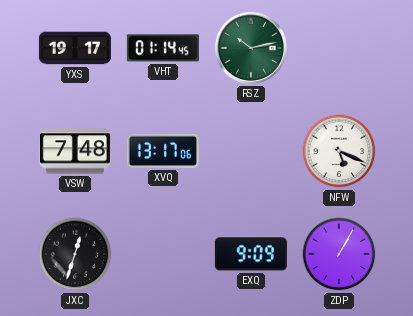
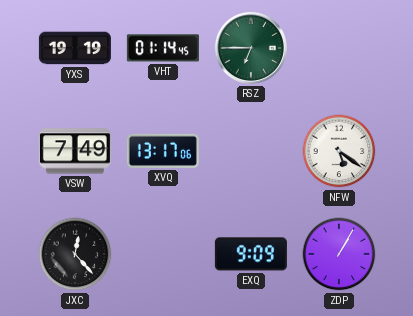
YXS: 19:17 -> 19:19
RSZ: 10:13 -> 6:45
VSW: 7:48 -> 7:49
NFW: 5:19 -> 5:21
JXC: 12:33 -> 12:23
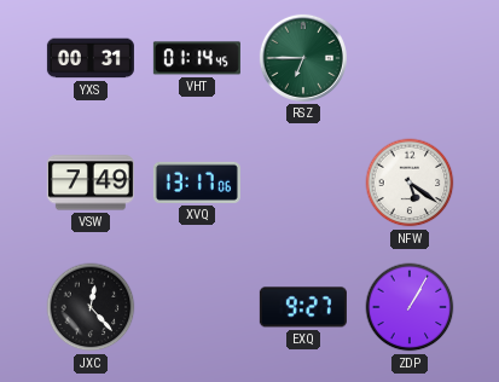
YXS: 19:19 -> 00:31
EXQ: 9:09 -> 9:27
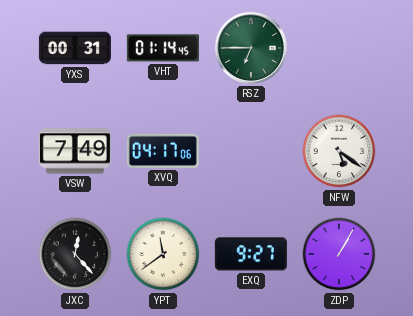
XVQ: 13:17 -> 04:17
YPT: none -> 11:39
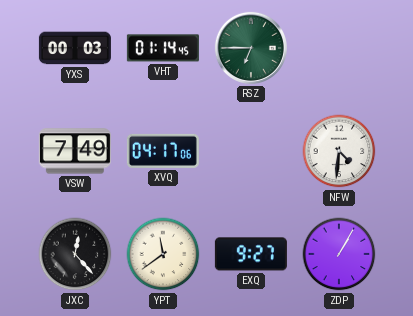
YXS: 00:31 -> 00:03
NFW: 5:21 -> 4:31
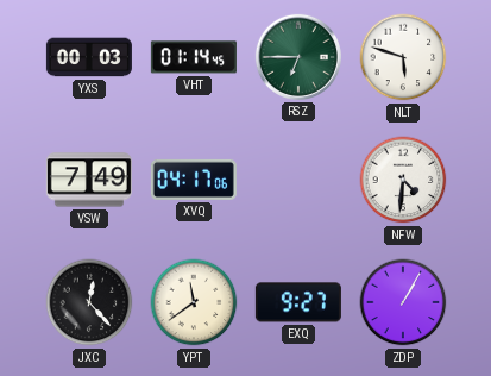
NLT: none -> 5:48
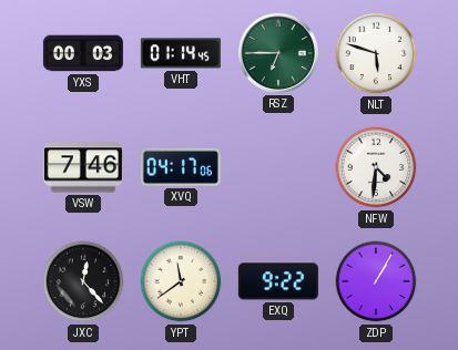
VSW: 7:49 -> 7:46
EXQ: 9:27 -> 9:22
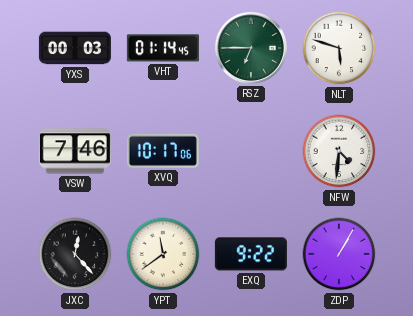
XVQ: 04:17 -> 10:17
